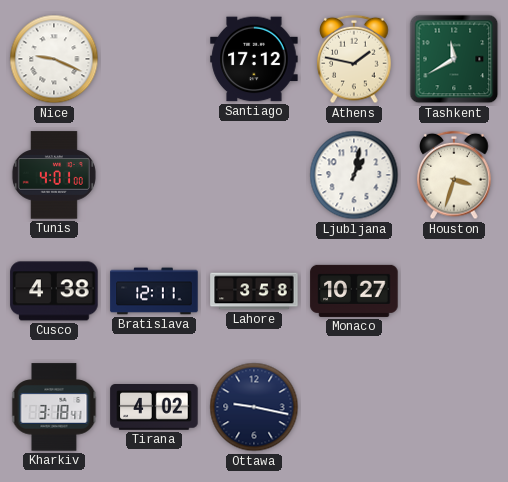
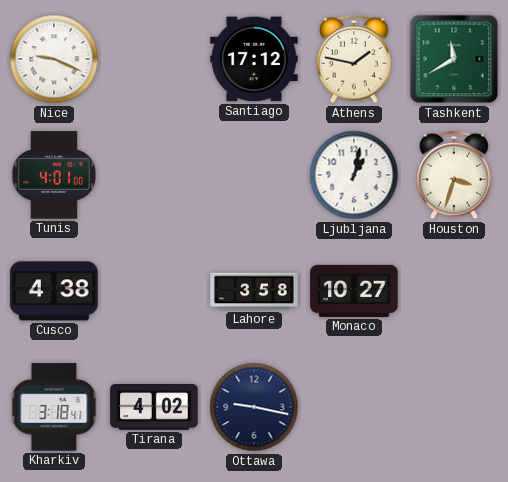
Bratislava: 12:11 -> none
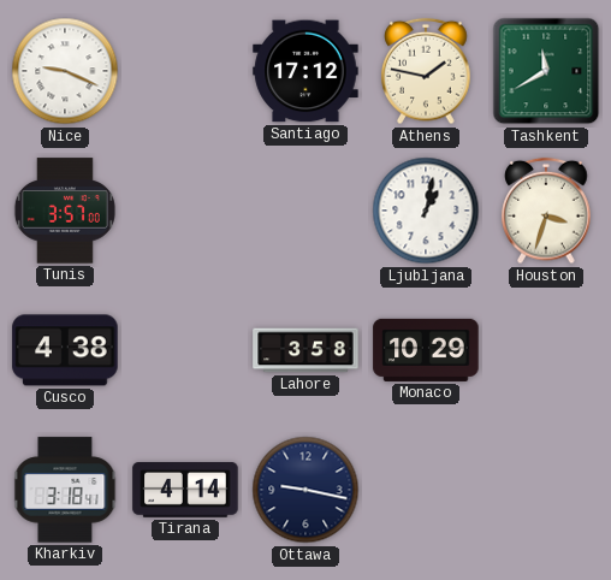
Tunis: 4:01 -> 3:57
Monaco: 10:27 -> 10:29
Tirana: 4:02 -> 4:14
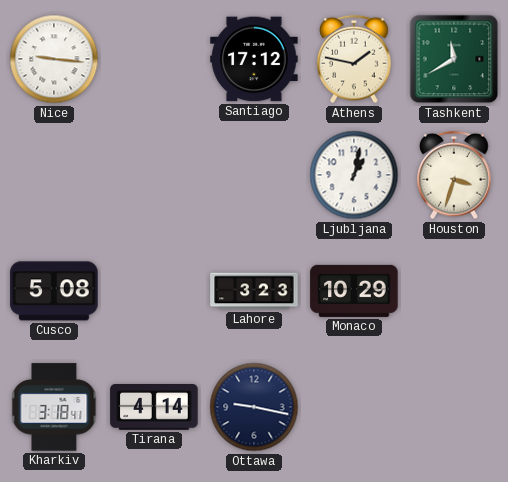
Nice: 9:19 -> 9:16
Tunis: 3:57 -> none
Cusco: 4:38 -> 5:08
Lahore: 3:58 -> 3:23
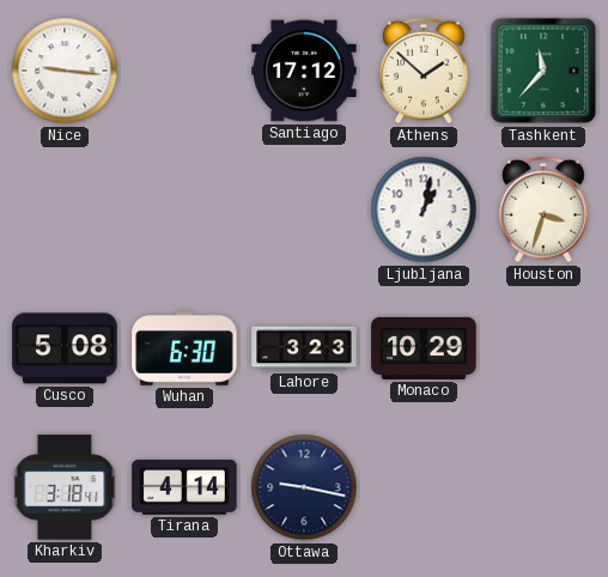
Athens: 1:47 -> 1:52
Tashkent: 11:40 -> 11:37
Wuhan: none -> 6:30
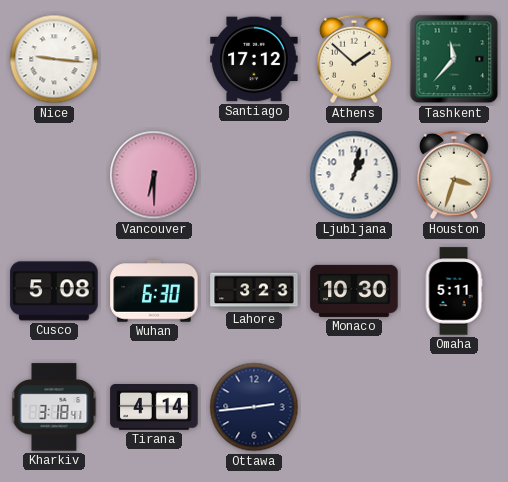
Vancouver: none -> 6:30
Monaco: 10:29 -> 10:30
Omaha: none -> 5:11
Ottawa: 9:17 -> 2:44
